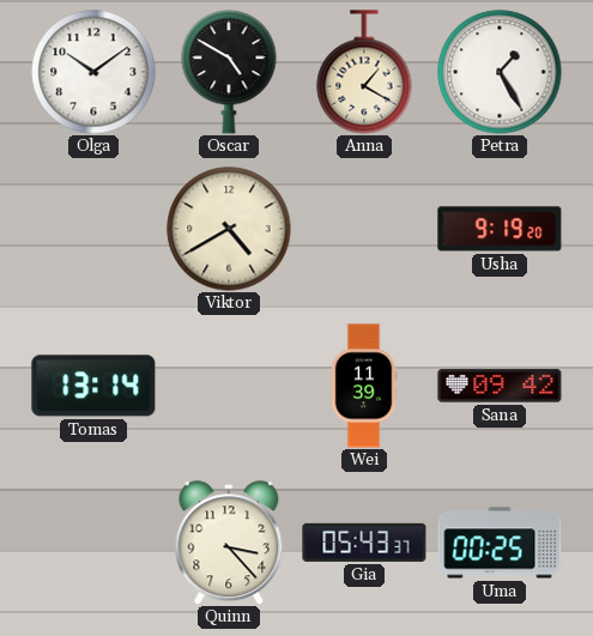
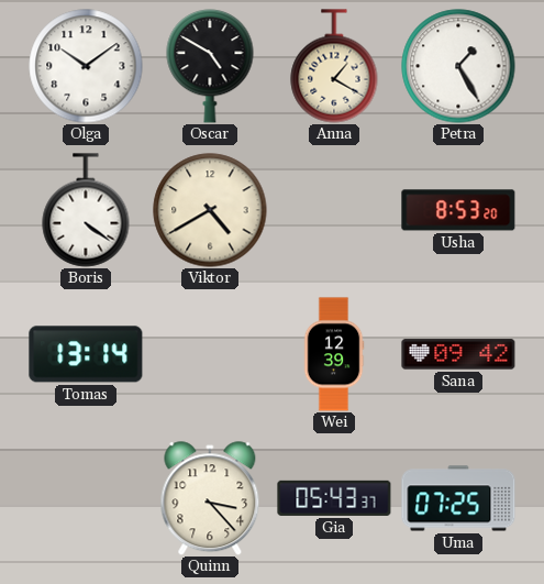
Boris: none -> 4:21
Usha: 9:19 -> 8:53
Wei: 11:39 -> 12:39
Uma: 00:25 -> 07:25
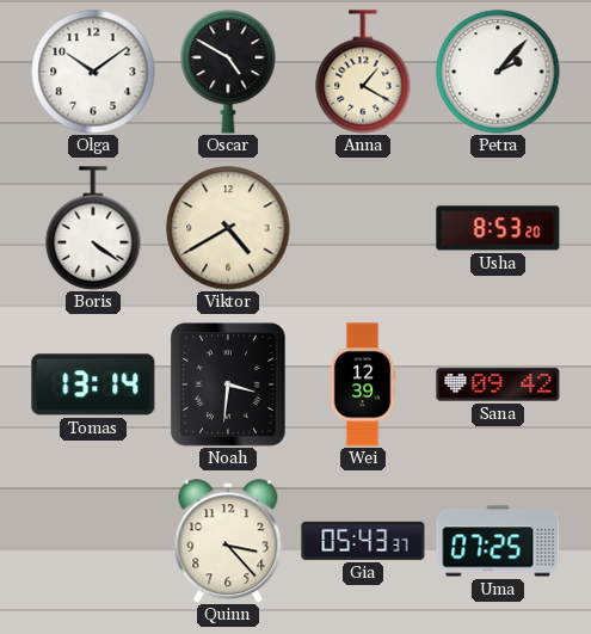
Petra: 1:25 -> 2:07
Noah: none -> 3:31
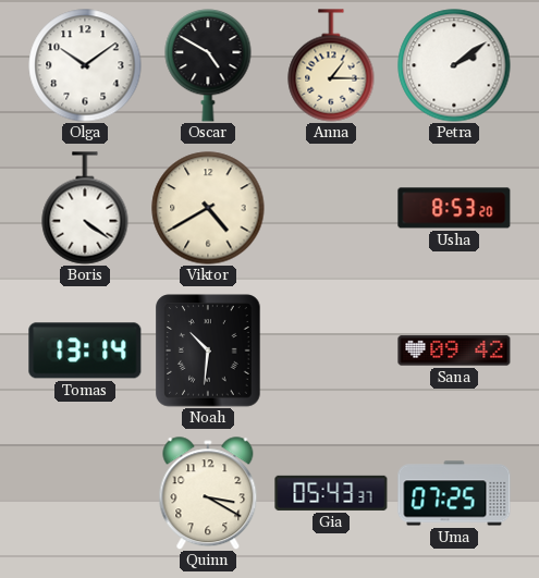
Anna: 1:20 -> 1:15
Petra: 2:07 -> 2:09
Noah: 3:31 -> 10:31
Wei: 12:39 -> none
Quinn: 3:23 -> 3:20
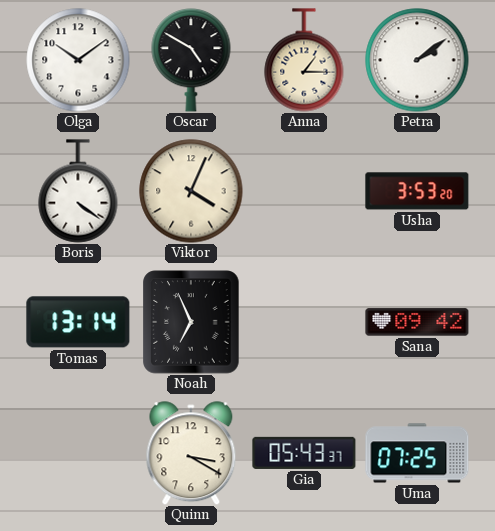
Viktor: 4:40 -> 4:04
Usha: 8:53 -> 3:53
Noah: 10:31 -> 6:56
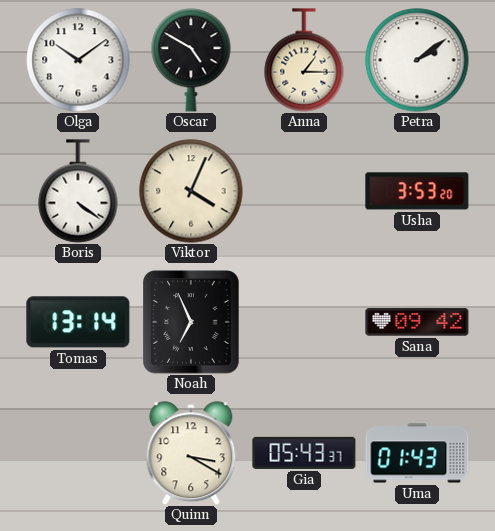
Uma: 07:25 -> 01:43
